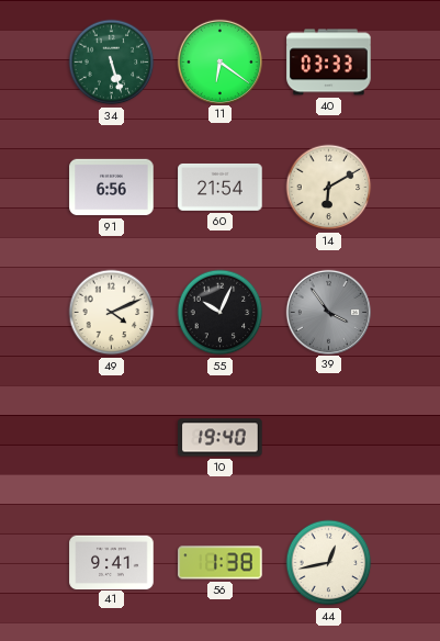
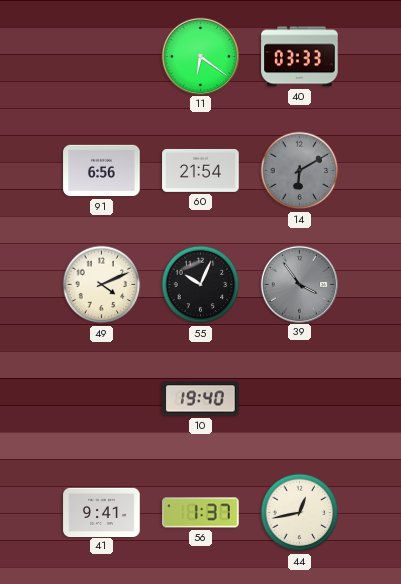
34: 5:27 -> none
14 dial: cream -> grey
56: 1:38 -> 1:37
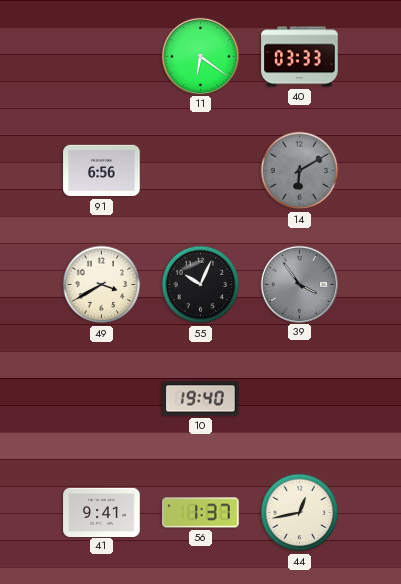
60: 21:54 -> none
49: 4:11 -> 3:40
